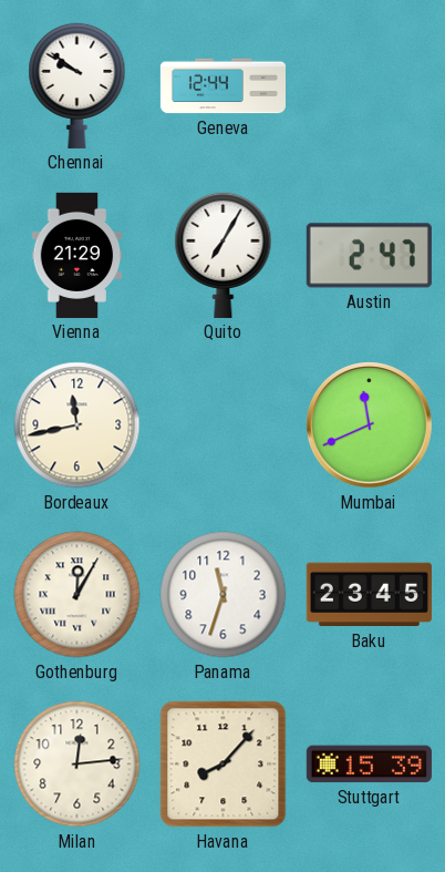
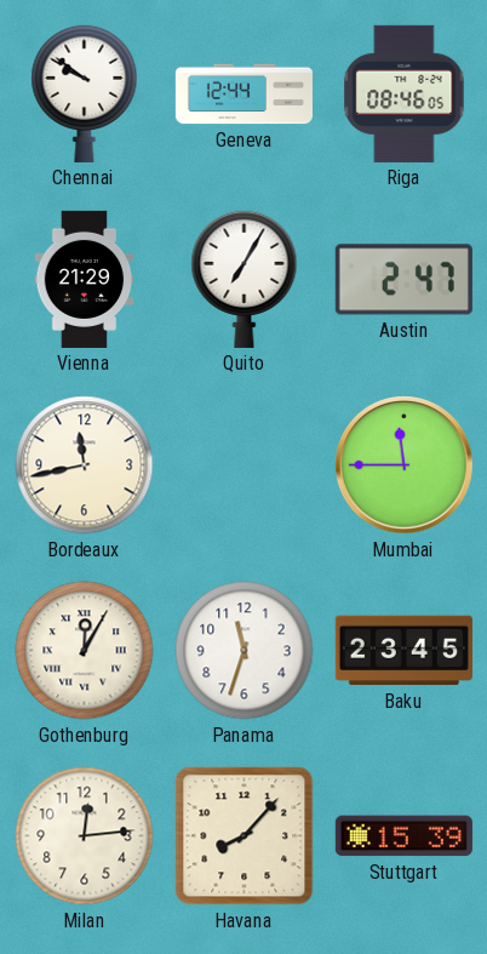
Riga: none -> 08:46
Mumbai: 11:41 -> 11:45
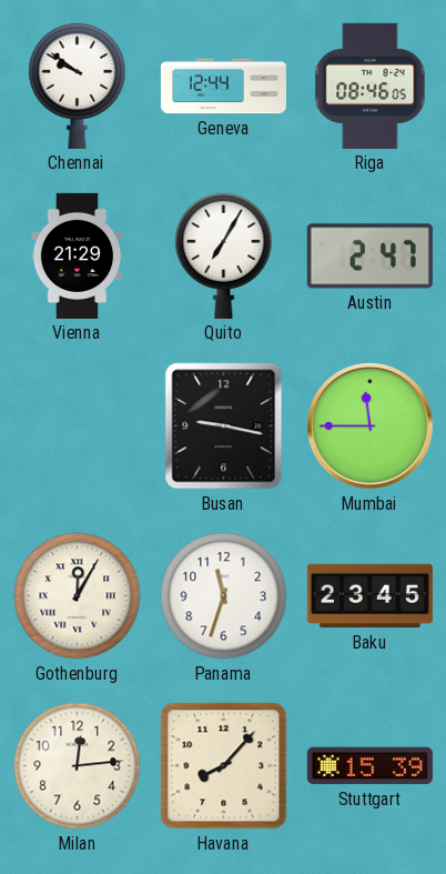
Bordeaux: 11:43 -> none
Busan: none -> 9:17
